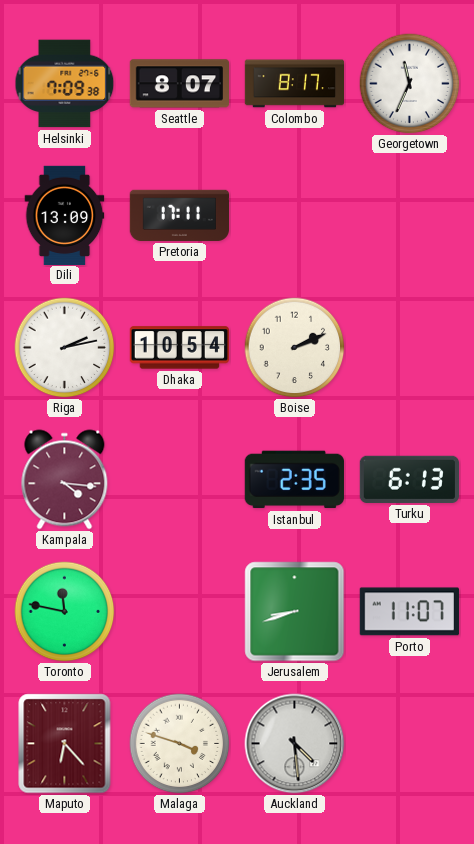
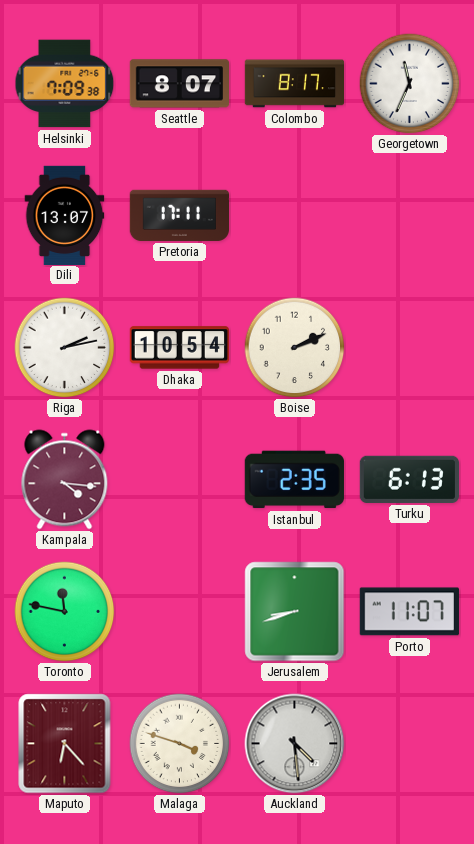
Dili: 13:09 -> 13:07
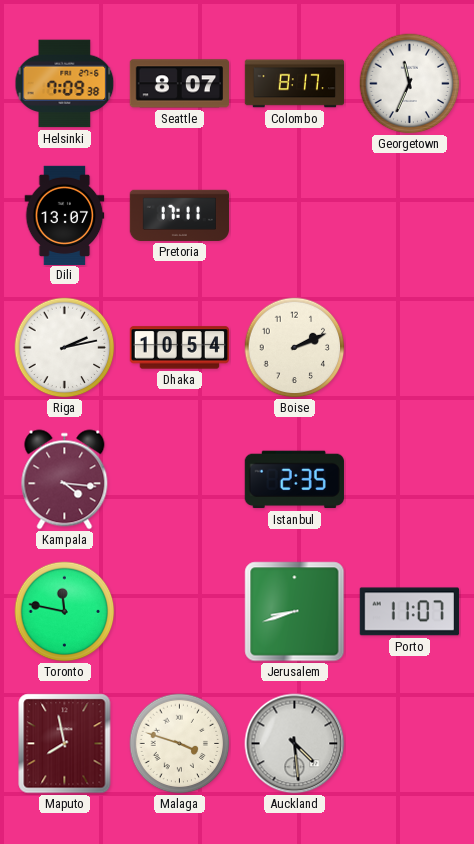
Turku: 6:13 -> none
Maputo: 6:23 -> 7:58
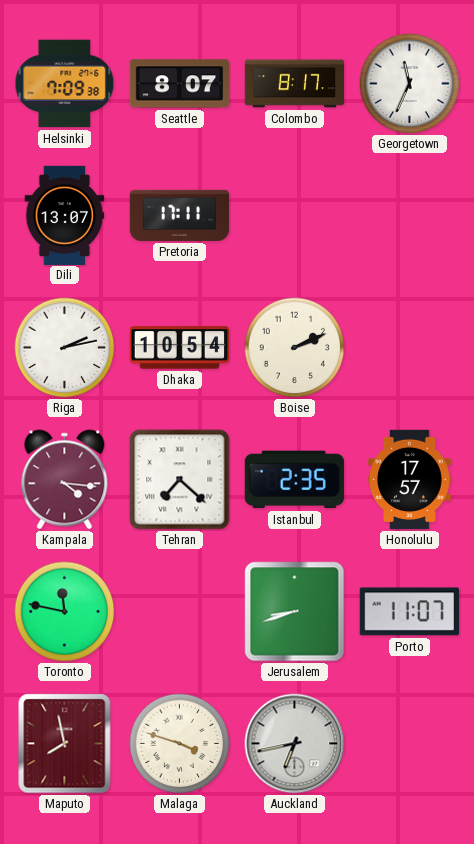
Tehran: none -> 7:22
Honolulu: none -> 17:57
Auckland: 4:29 -> 6:43
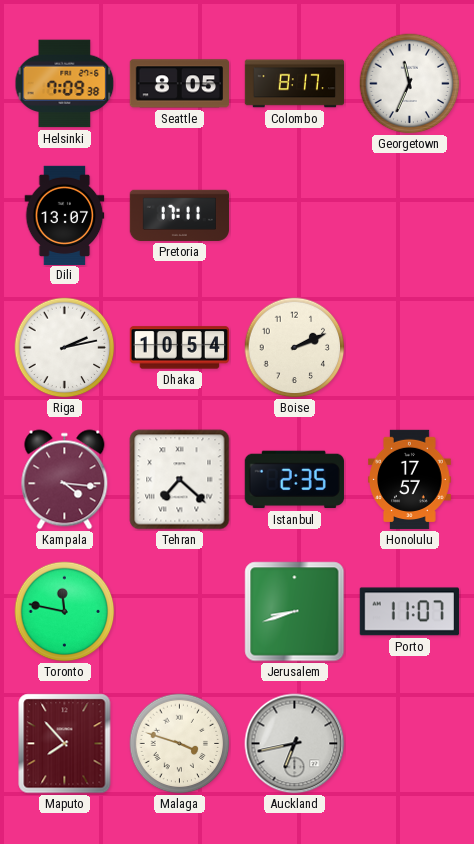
Seattle: 8:07 -> 8:05
Maputo: 7:58 -> 7:53
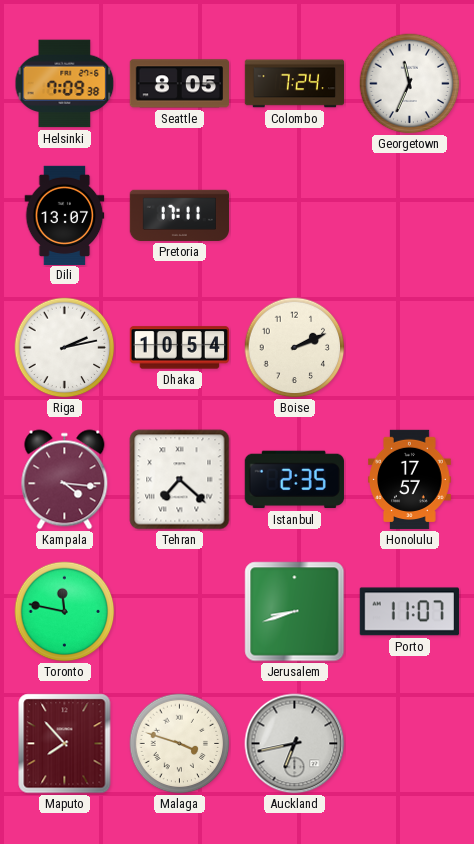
Colombo: 8:17 -> 7:24
